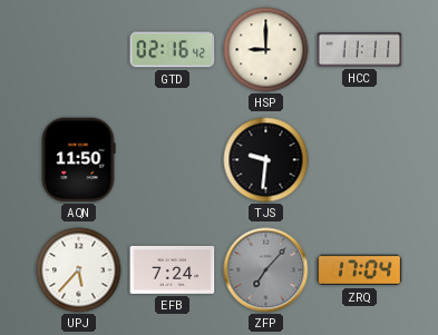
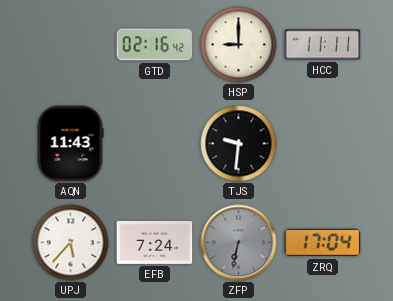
AQN: 11:50 -> 11:43
ZFP: 7:07 -> 6:32
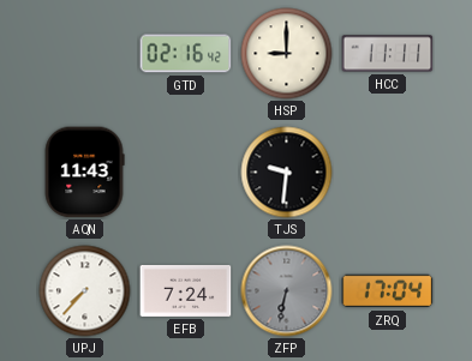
UPJ: 5:37 -> 7:37
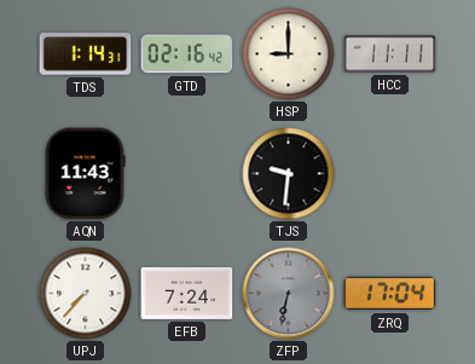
TDS: none -> 1:14
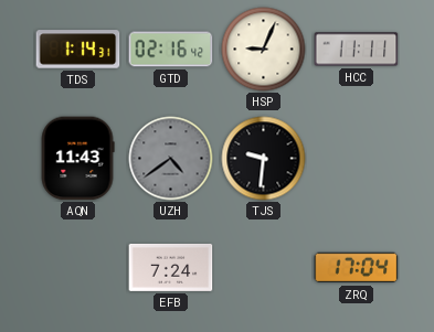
HSP: 9:00 -> 9:04
UZH: none -> 4:39
UPJ: 7:37 -> none
ZFP: 6:32 -> none
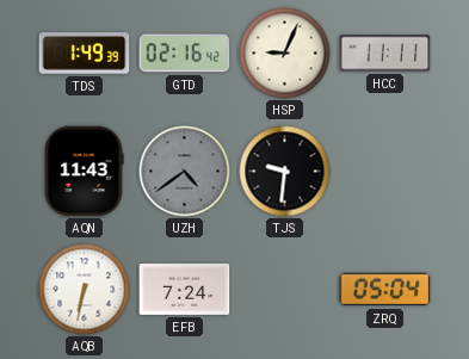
TDS: 1:14 -> 1:49
AQB: none -> 6:32
ZRQ: 17:04 -> 05:04
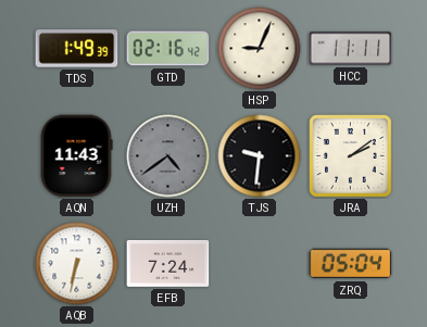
JRA: none -> 2:09
